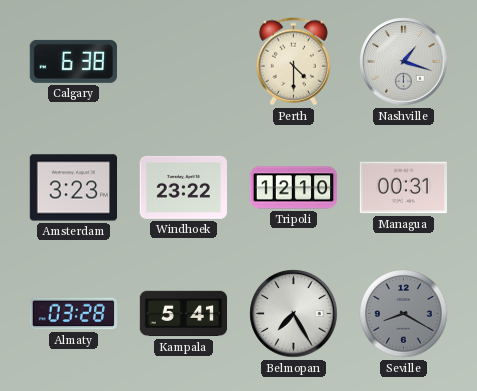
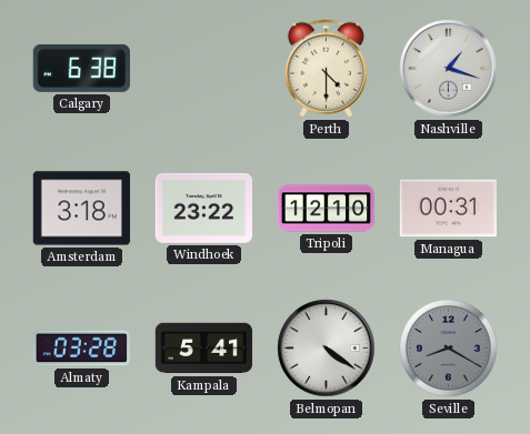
Amsterdam: 3:23 -> 3:18
Belmopan: 7:25 -> 4:21
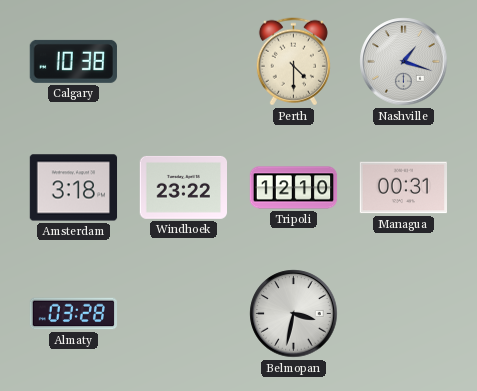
Calgary: 6:38 -> 10:38
Kampala: 5:41 -> none
Belmopan: 4:21 -> 3:32
Seville: 8:20 -> none
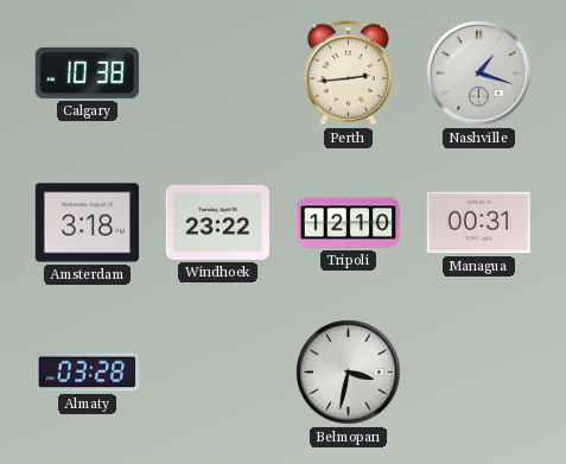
Perth: 4:30 -> 2:44
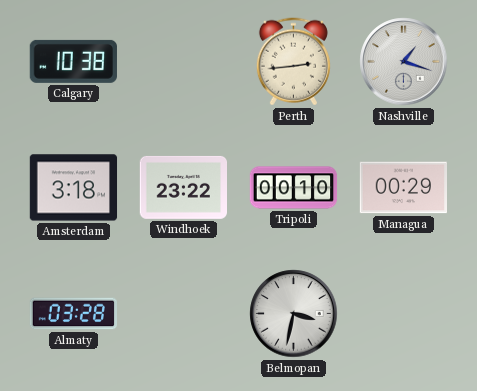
Tripoli: 12:10 -> 00:10
Managua: 00:31 -> 00:29
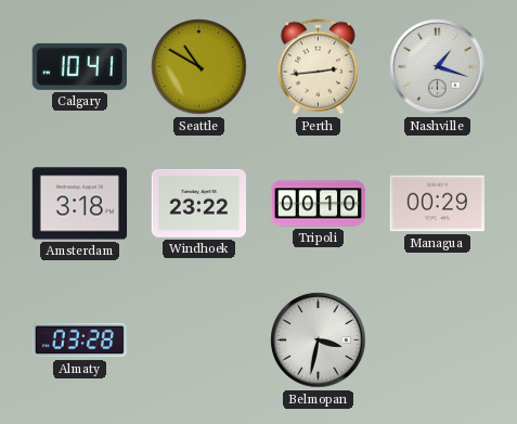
Calgary: 10:38 -> 10:41
Seattle: none -> 10:50
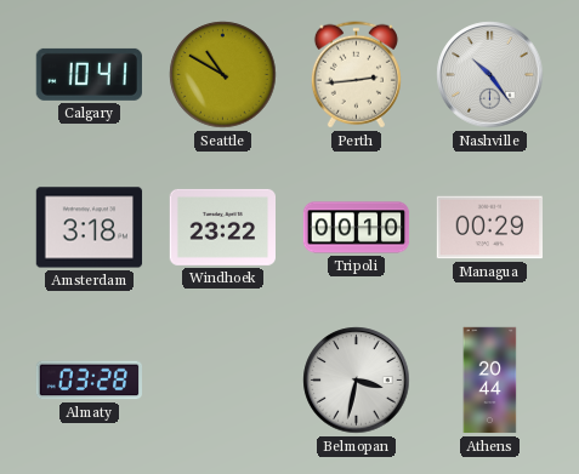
Nashville: 1:18 -> 10:24
Athens: none -> 20:44
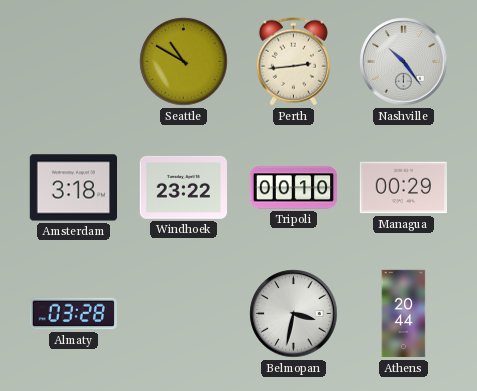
Calgary: 10:41 -> none
